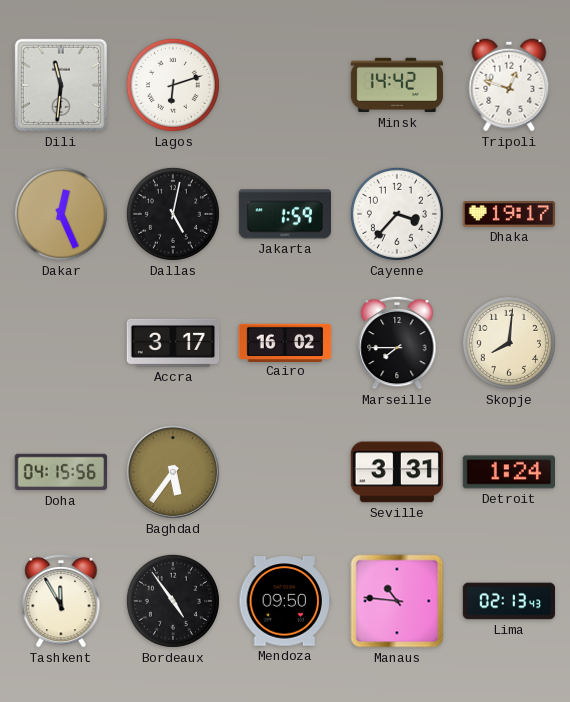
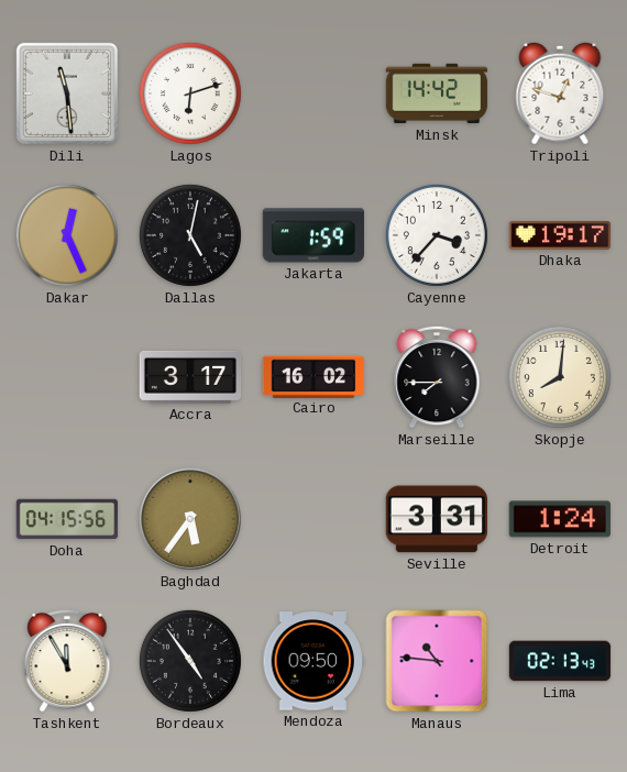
Dili: 11:31 -> 11:29
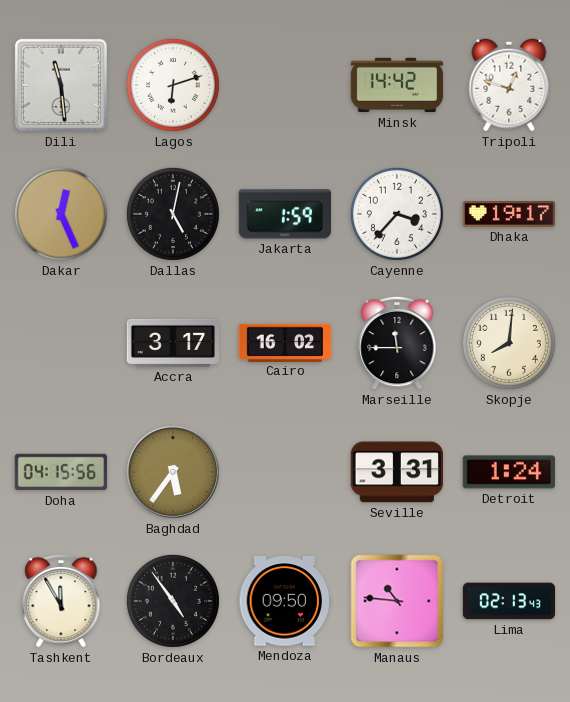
Marseille: 7:45 -> 11:45
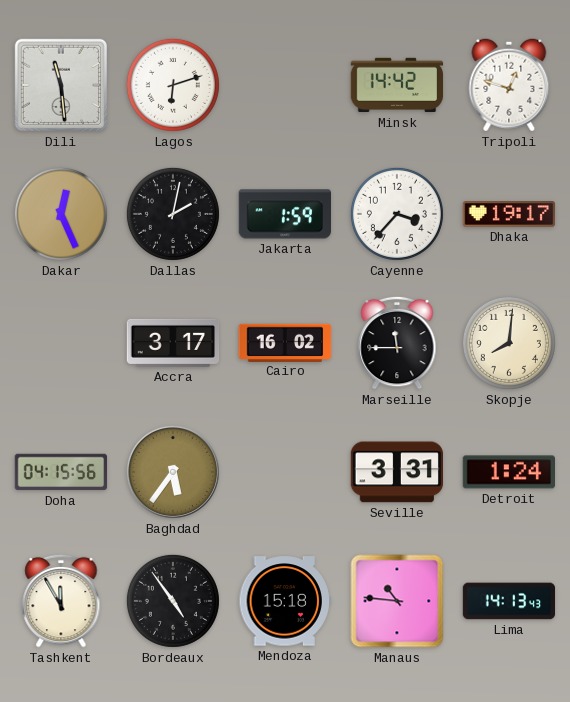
Dallas: 5:02 -> 2:02
Mendoza: 09:50 -> 15:18
Lima: 02:13 -> 14:13
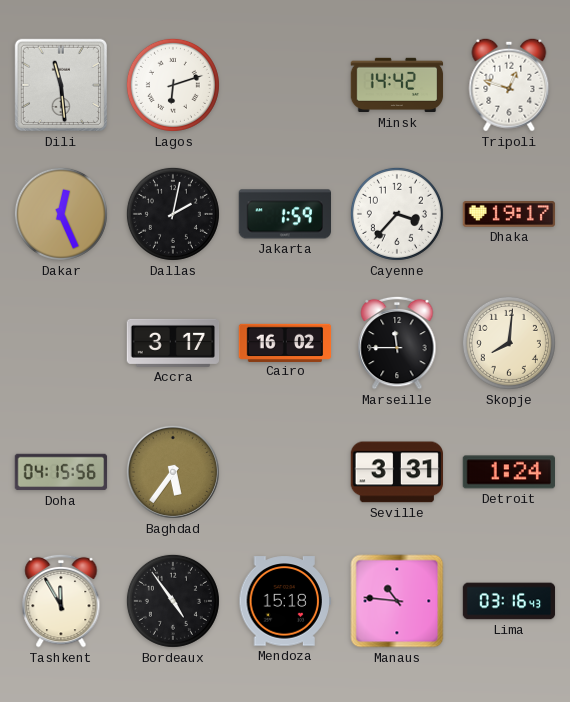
Lima: 14:13 -> 03:16
